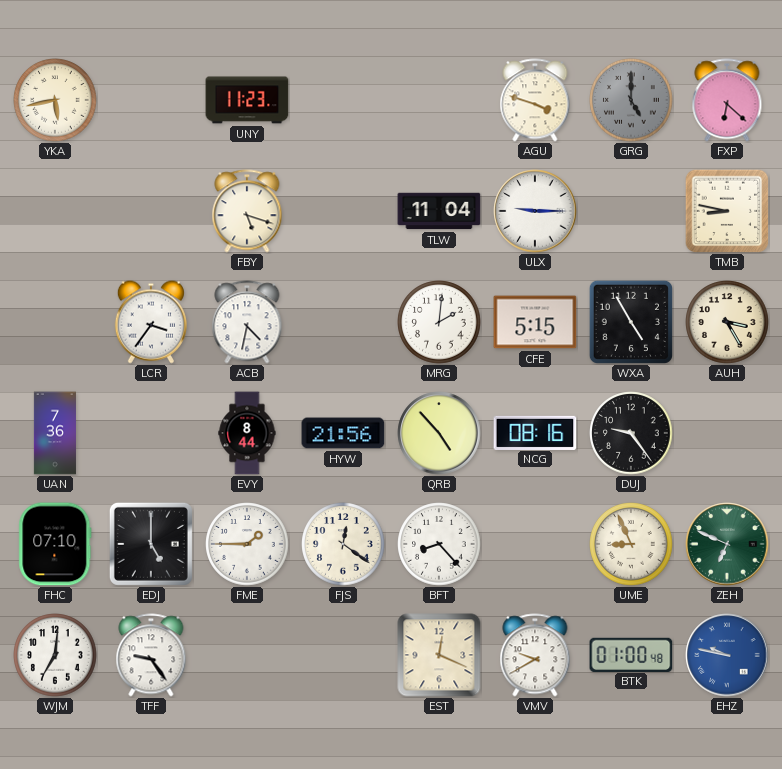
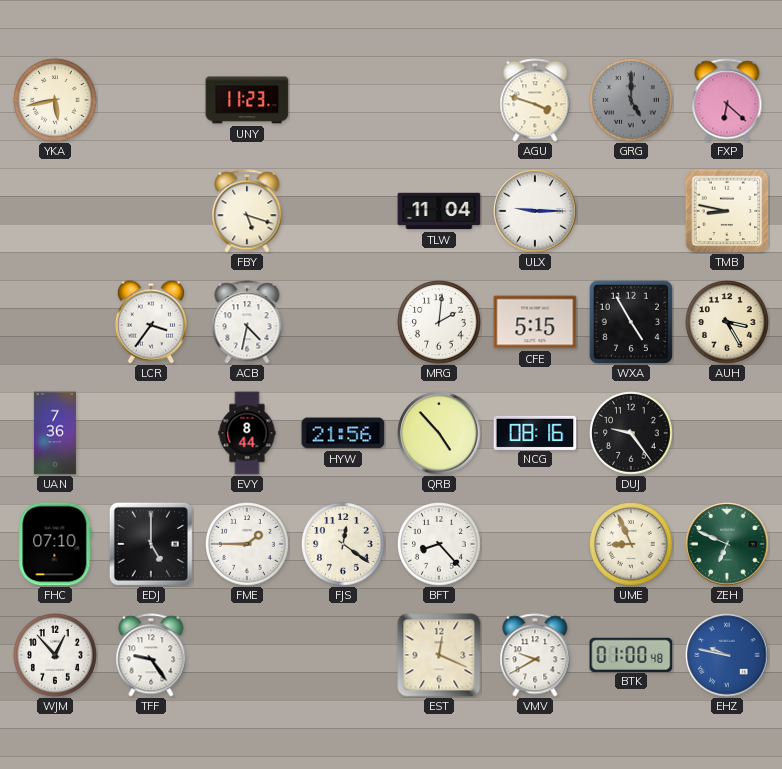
WJM: 7:01 -> 12:53
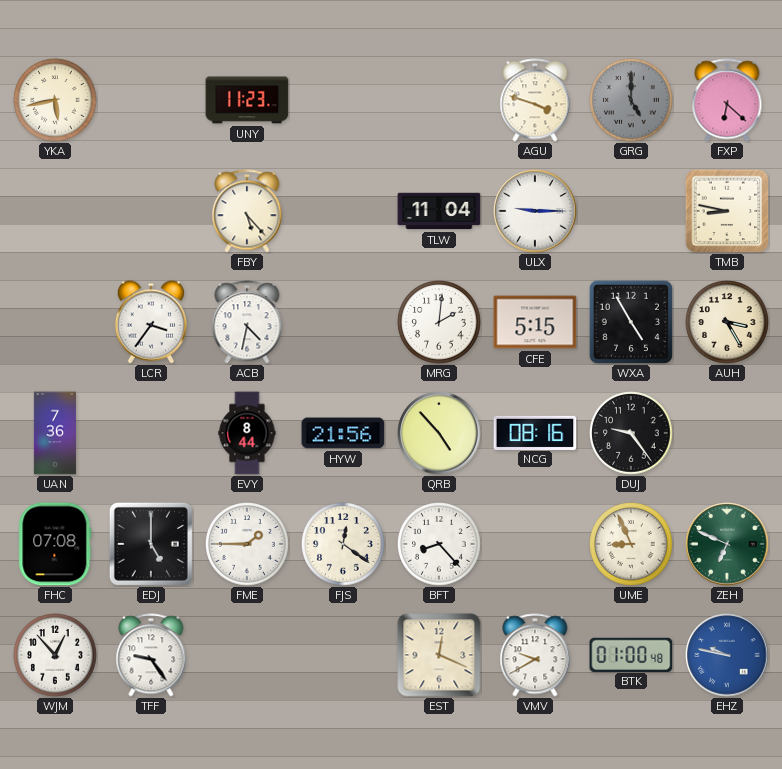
FBY: 5:18 -> 5:23
FHC: 07:10 -> 07:08
